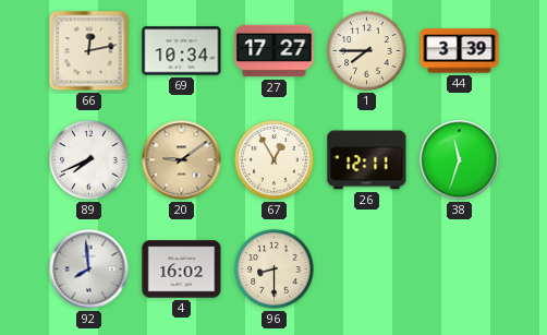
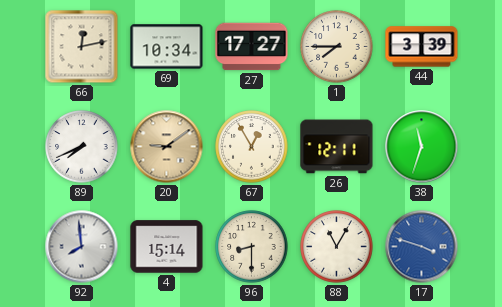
4: 16:02 -> 15:14
88: none -> 11:05
17: none -> 3:48
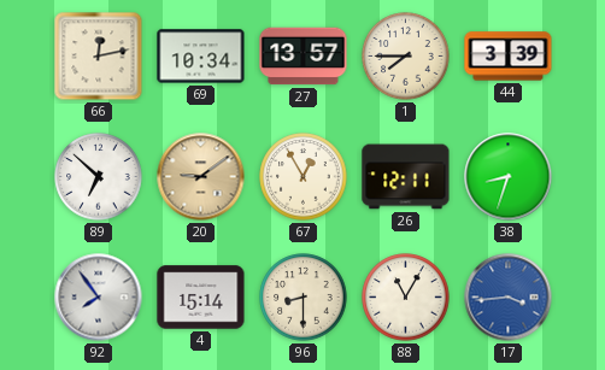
27: 17:27 -> 13:57
89: 7:41 -> 6:52
38: 11:33 -> 8:33
92: 7:59 -> 7:54
17: 3:48 -> 3:44
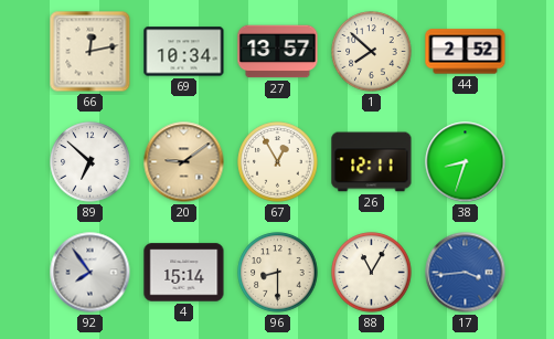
1: 7:45 -> 7:52
44: 3:39 -> 2:52
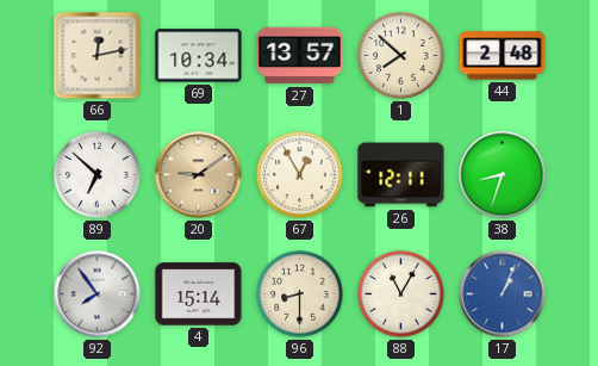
44: 2:52 -> 2:48
17: 3:44 -> 1:04
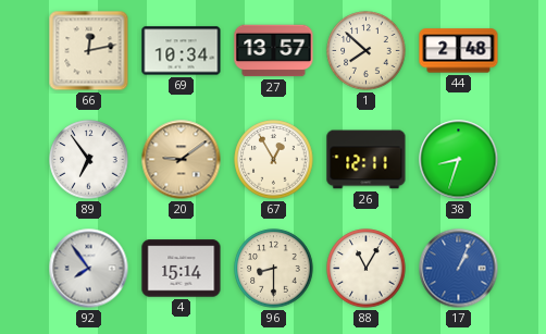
89: 6:52 -> 6:54
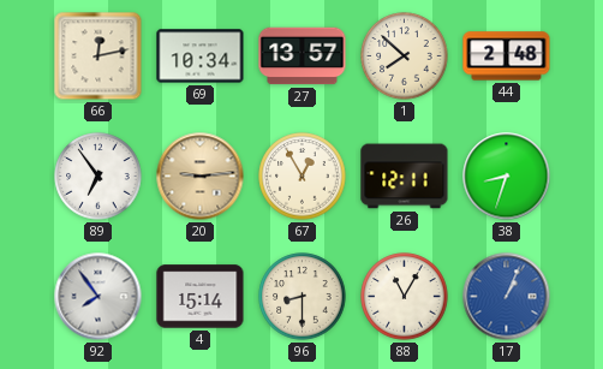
20: 9:09 -> 9:14
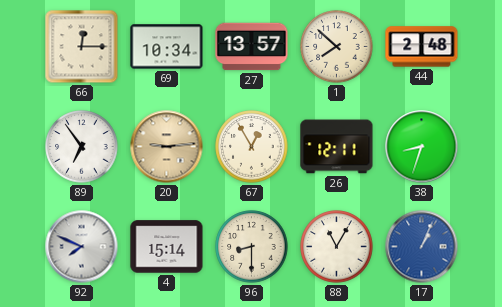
66: 12:13 -> 12:15
92: 7:54 -> 7:49
